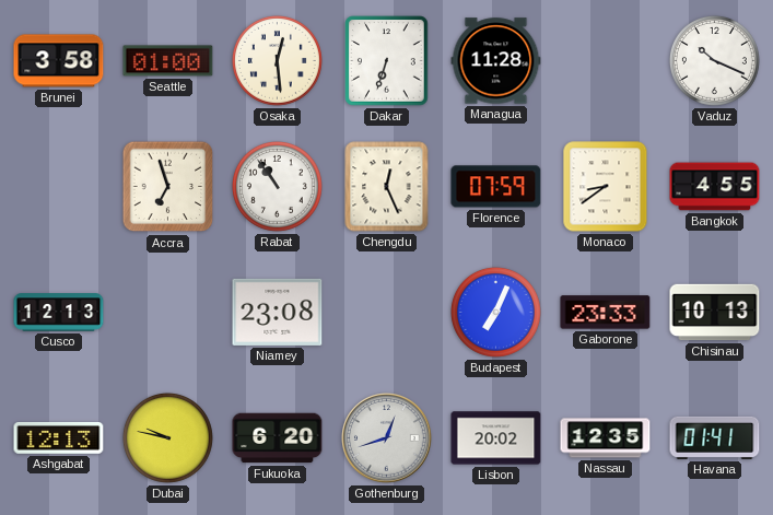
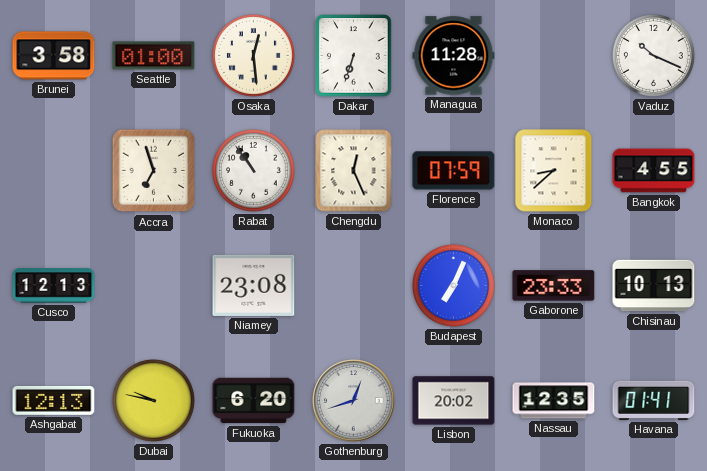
Monaco: 8:39 -> 8:38
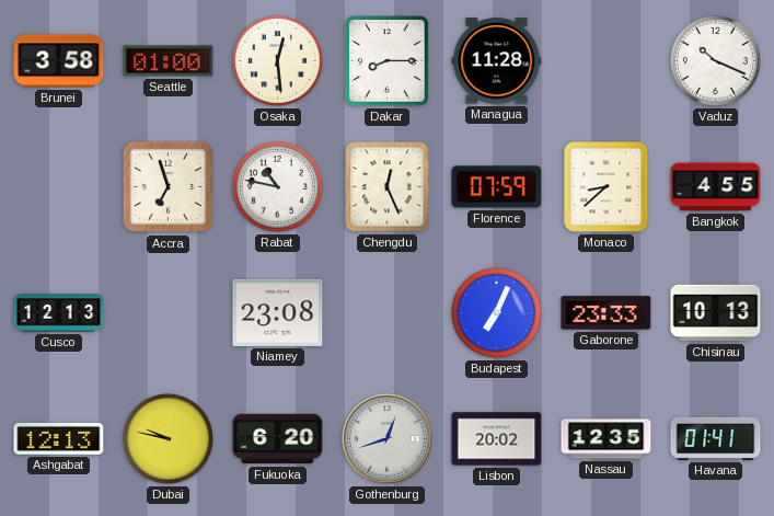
Dakar: 6:33 -> 8:15
Rabat: 10:54 -> 10:47
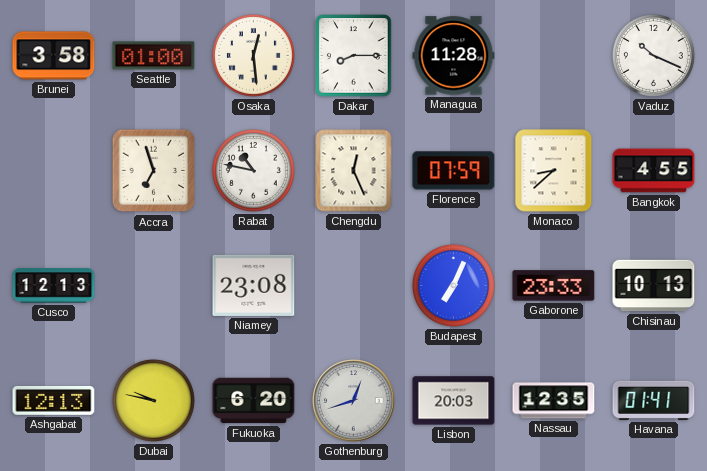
Lisbon: 20:02 -> 20:03
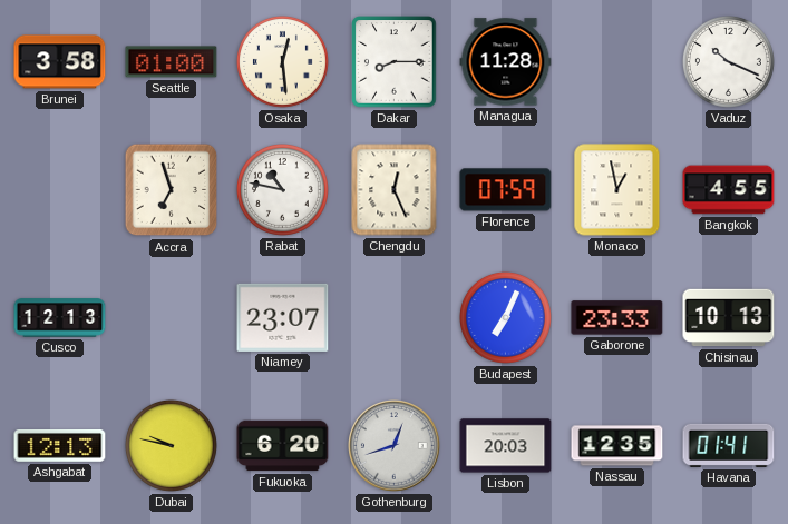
Monaco: 8:38 -> 12:58
Niamey: 23:08 -> 23:07
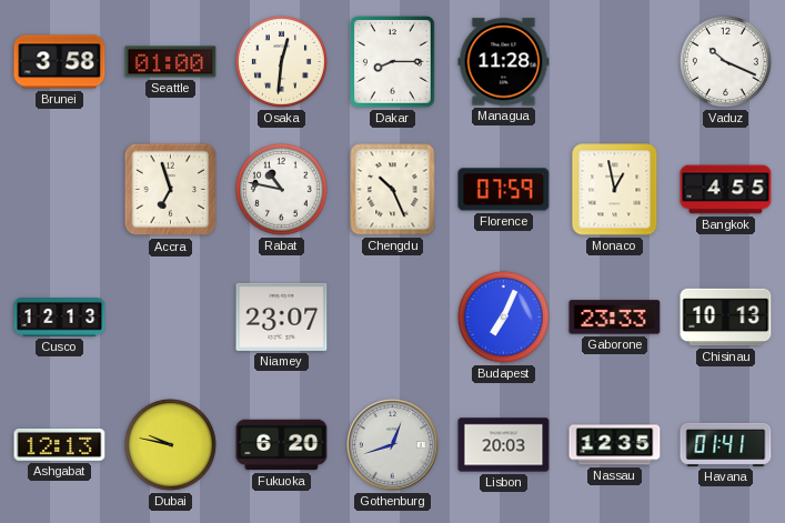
Osaka: 12:29 -> 12:31
Chengdu: 12:26 -> 10:26
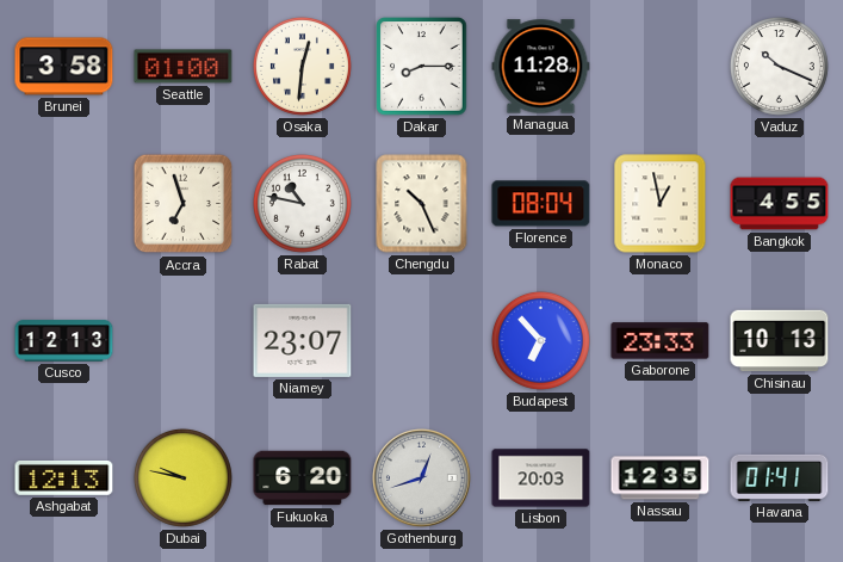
Florence: 07:59 -> 08:04
Budapest: 7:04 -> 6:53
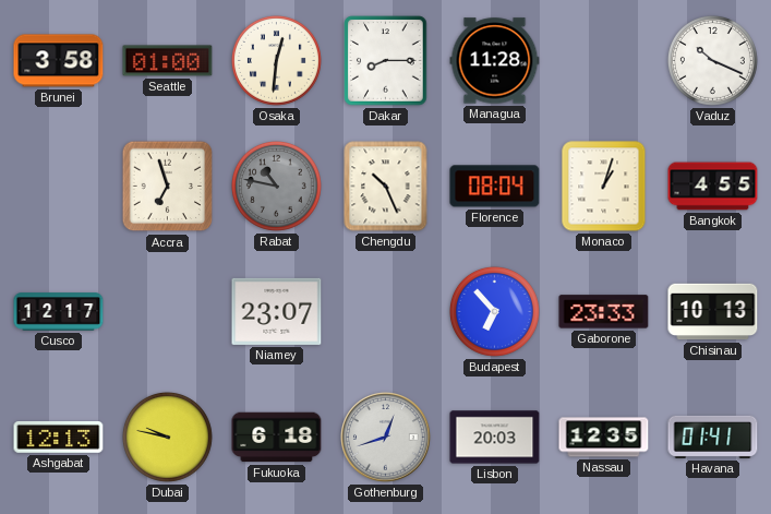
Rabat dial: white -> grey
Monaco: 12:58 -> 1:03
Cusco: 12:13 -> 12:17
Fukuoka: 6:20 -> 6:18
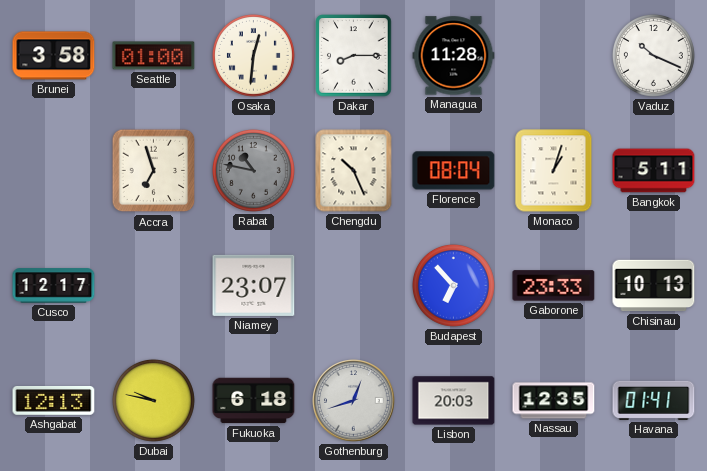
Bangkok: 4:55 -> 5:11
